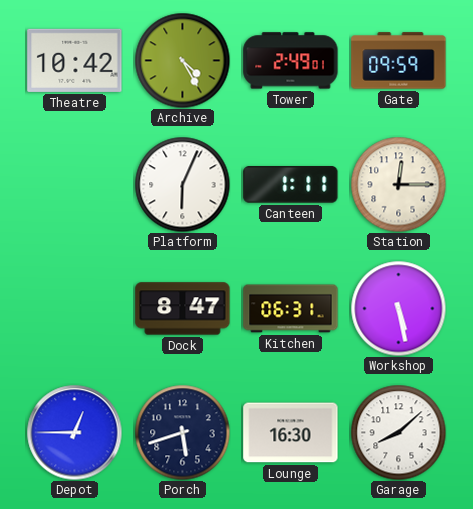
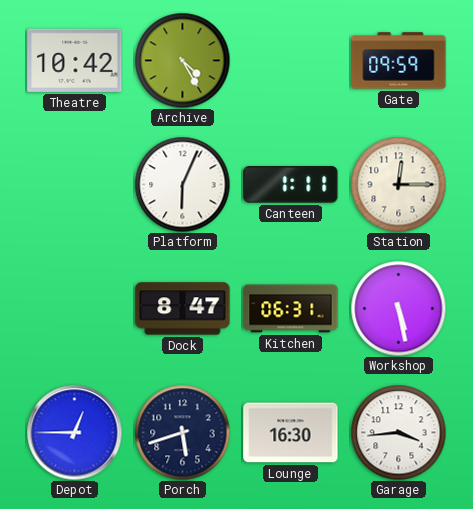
Tower: 2:49 -> none
Garage: 8:08 -> 3:44
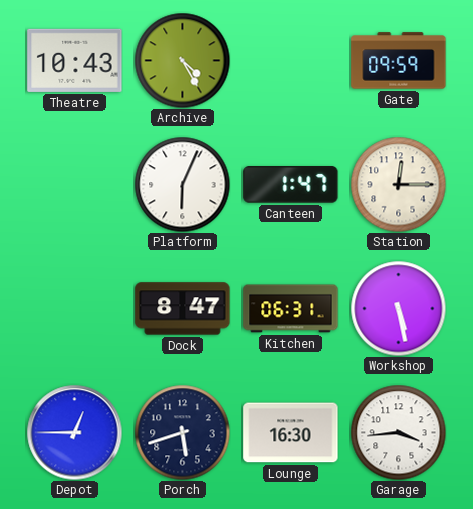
Theatre: 10:42 -> 10:43
Canteen: 1:11 -> 1:47
